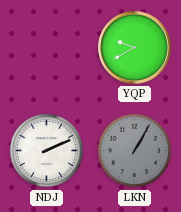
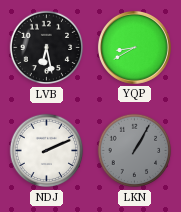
LVB: none -> 6:28
YQP: 9:40 -> 8:40
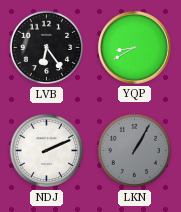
LVB: 6:28 -> 6:24
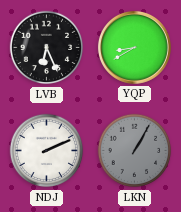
LVB: 6:24 -> 6:26
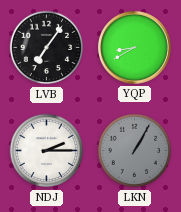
LVB: 6:26 -> 7:06
NDJ: 2:11 -> 2:15
